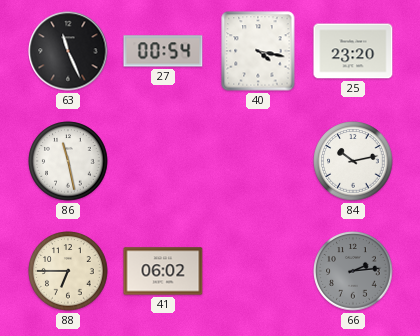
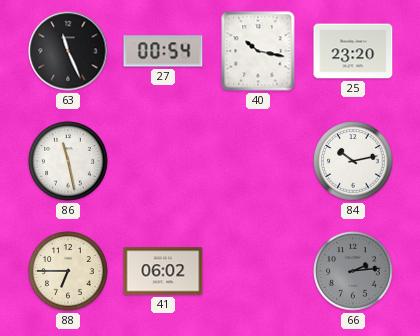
40: 4:17 -> 10:17
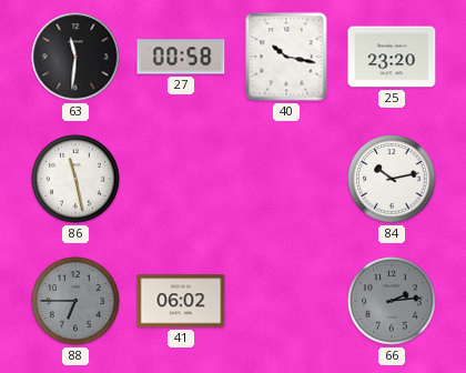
63: 11:26 -> 11:31
27: 00:54 -> 00:58
88 dial: cream -> grey
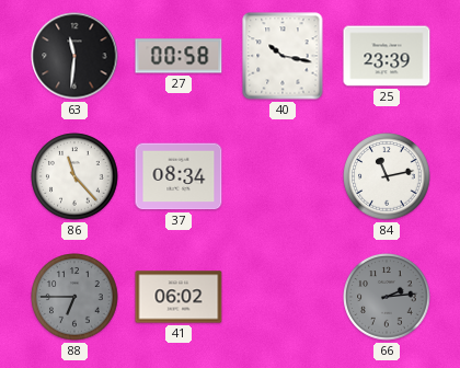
25: 23:20 -> 23:39
86: 11:28 -> 11:23
37: none -> 08:34
84: 10:13 -> 11:13
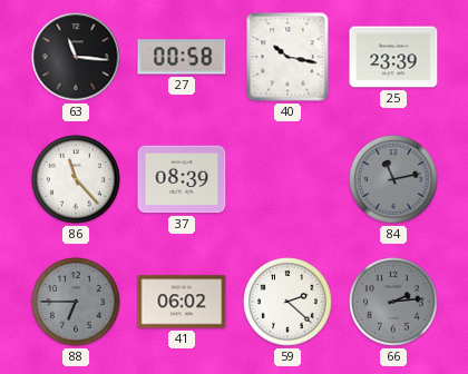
63: 11:31 -> 11:16
37: 08:34 -> 08:39
84 dial: white -> grey
59: none -> 2:22
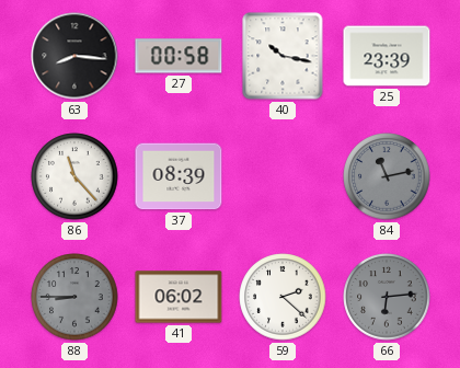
63: 11:16 -> 8:16
88: 6:45 -> 8:45
66: 2:14 -> 6:14
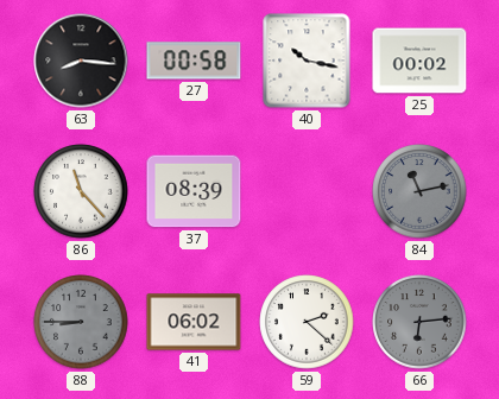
25: 23:39 -> 00:02
